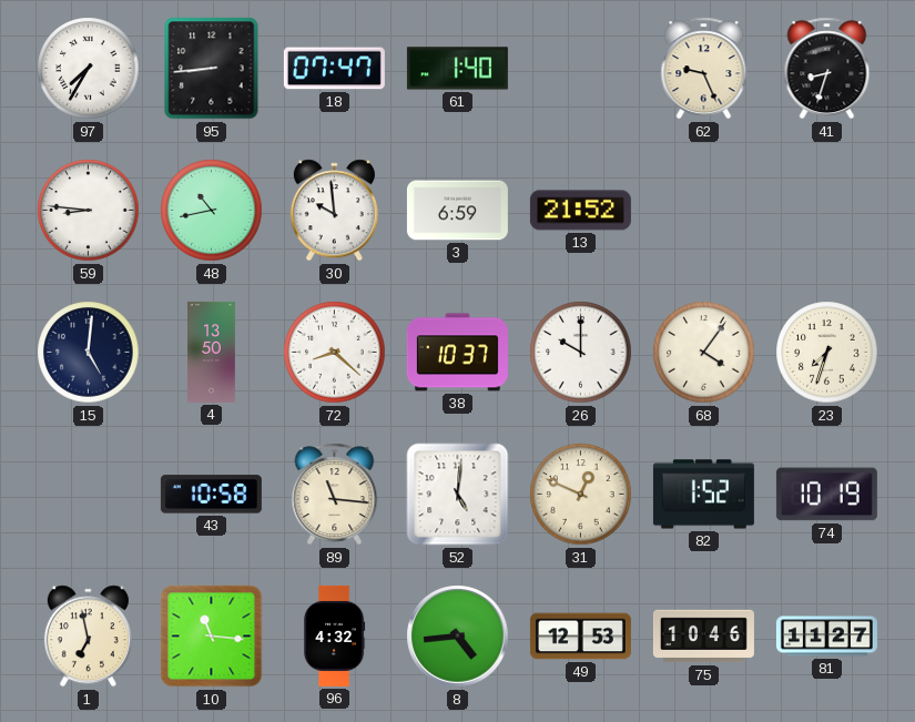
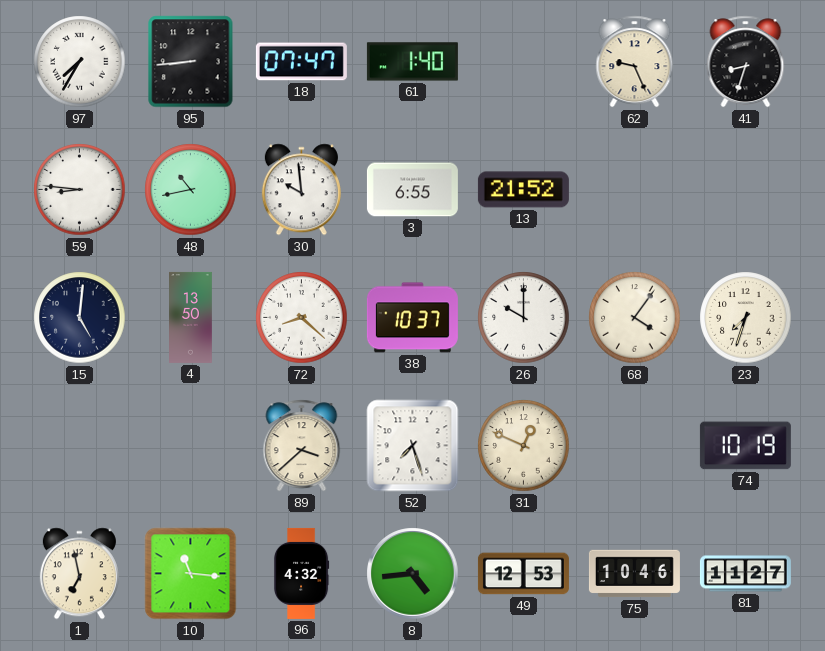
3: 6:59 -> 6:55
43: 10:58 -> none
89: 11:16 -> 3:38
52: 5:01 -> 7:27
82: 1:52 -> none
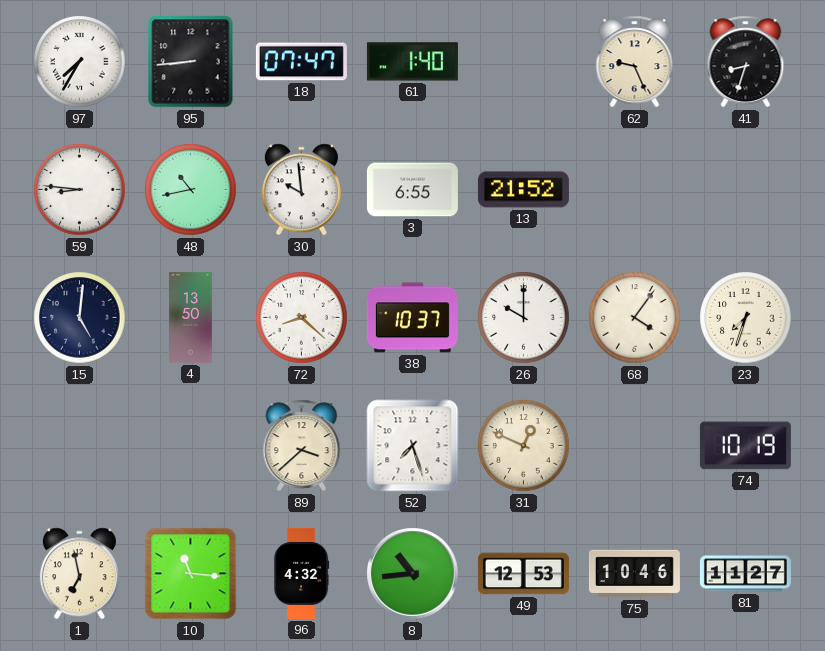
8: 4:44 -> 10:44
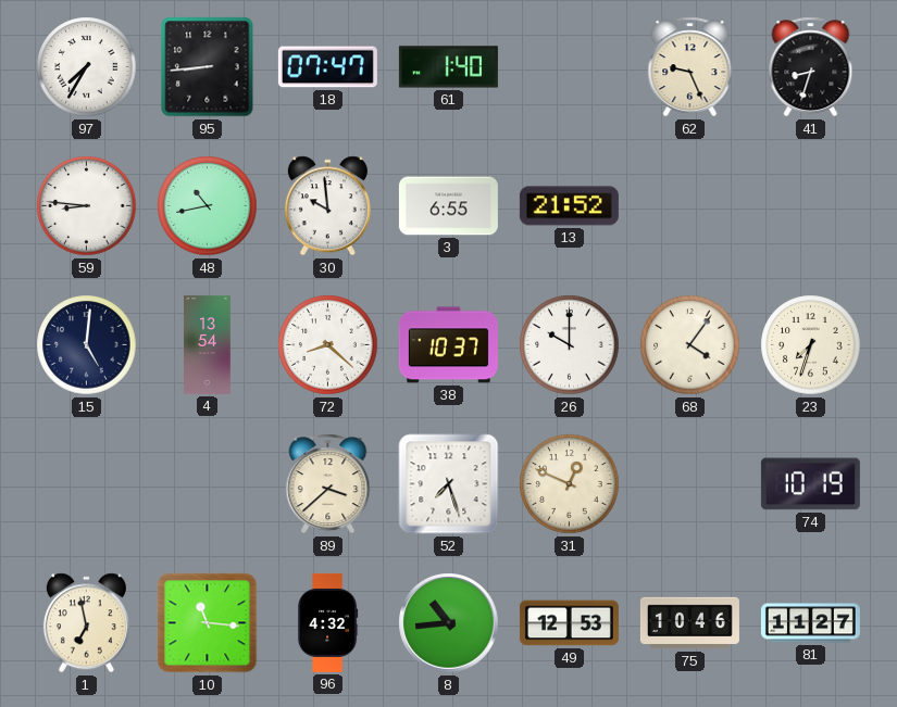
4: 13:50 -> 13:54
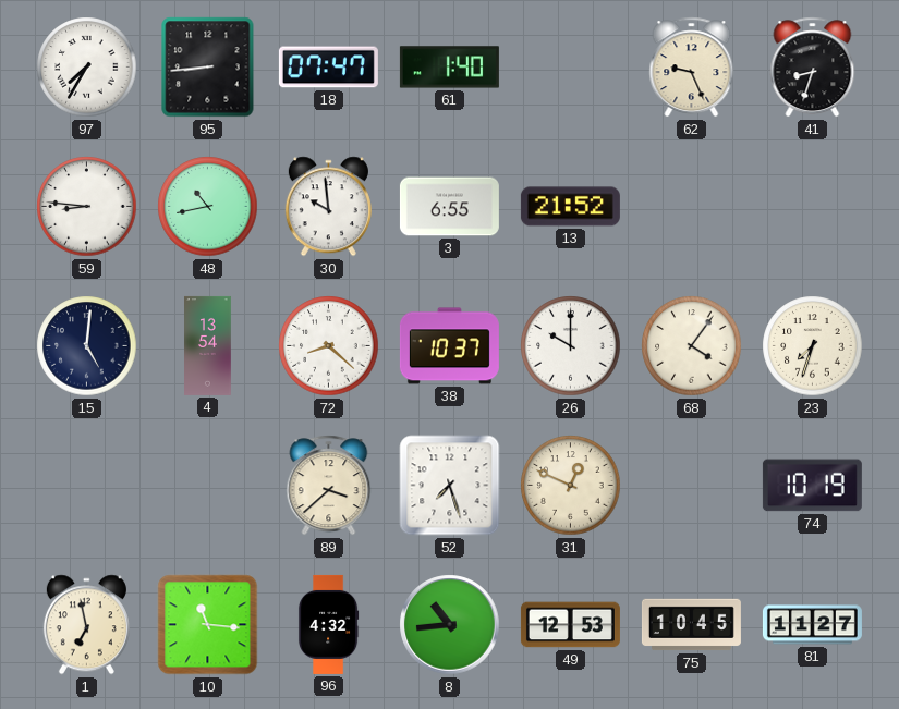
75: 10:46 -> 10:45
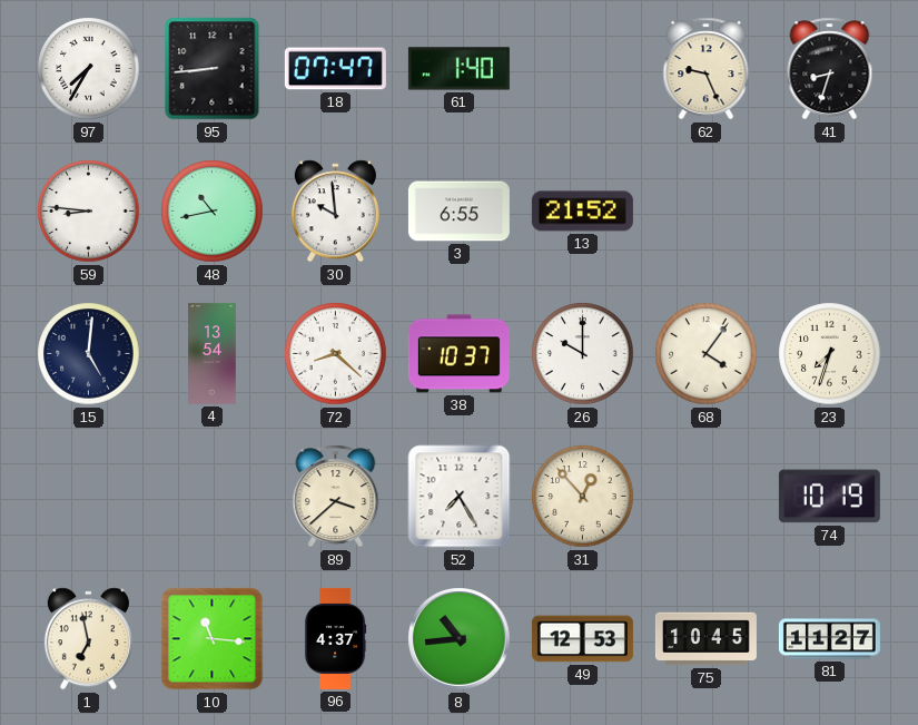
52: 7:27 -> 7:25
31: 12:49 -> 12:53
96: 4:32 -> 4:37
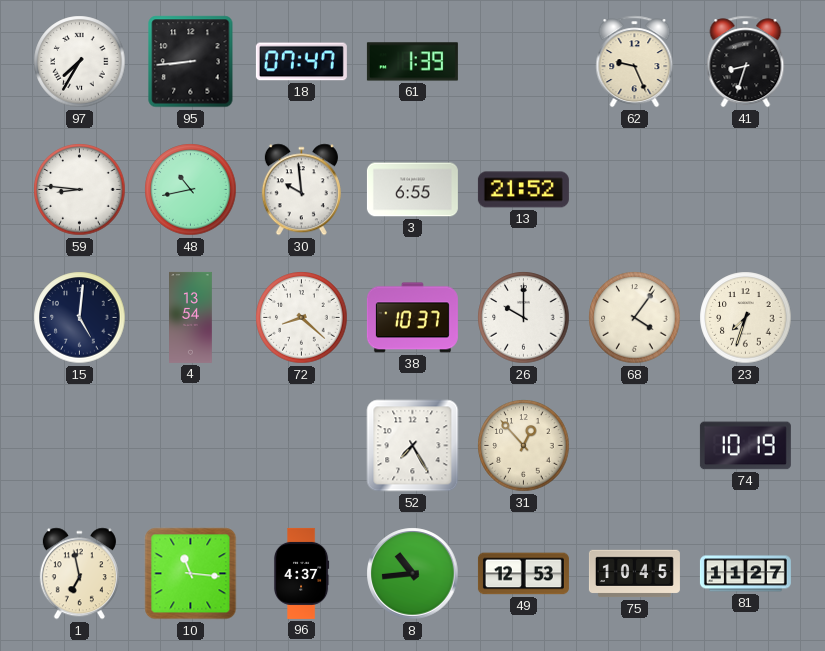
61: 1:40 -> 1:39
89: 3:38 -> none
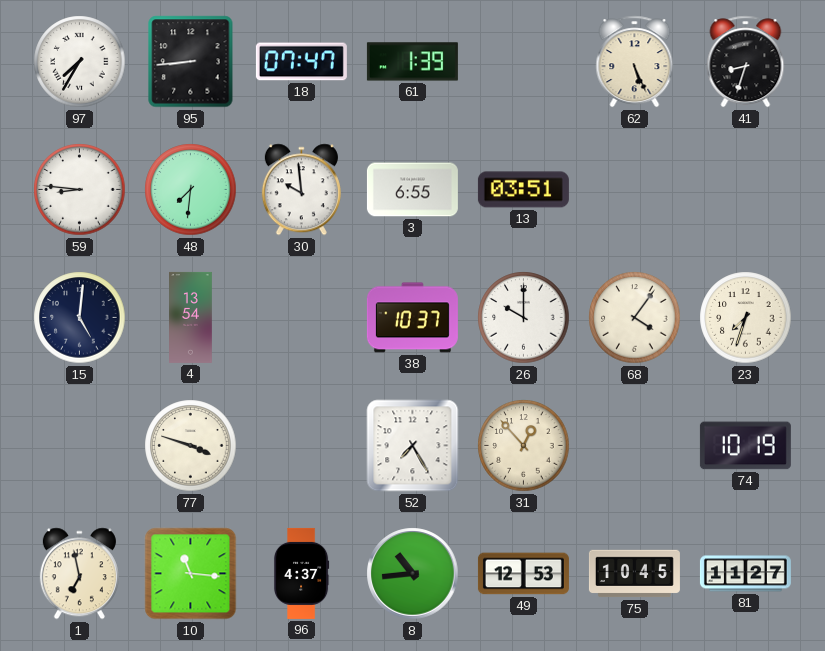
62: 9:26 -> 5:26
48: 10:43 -> 7:31
13: 21:52 -> 03:51
72: 8:22 -> none
77: none -> 3:48
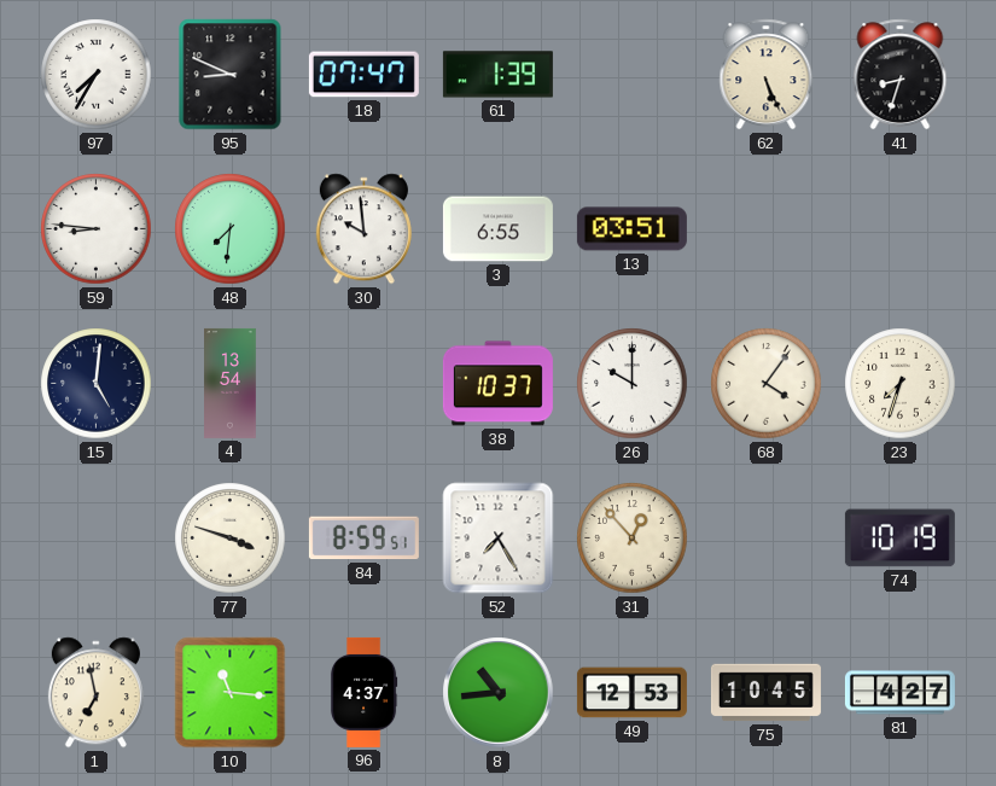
95: 8:44 -> 8:49
84: none -> 8:59
81: 11:27 -> 4:27
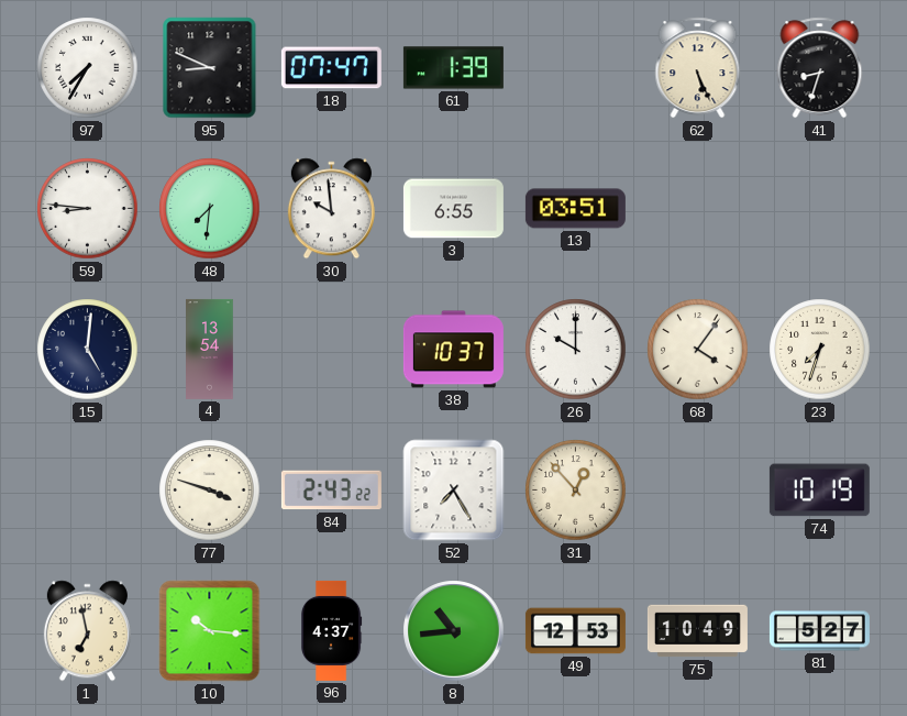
84: 8:59 -> 2:43
10: 11:16 -> 10:16
75: 10:45 -> 10:49
81: 4:27 -> 5:27
